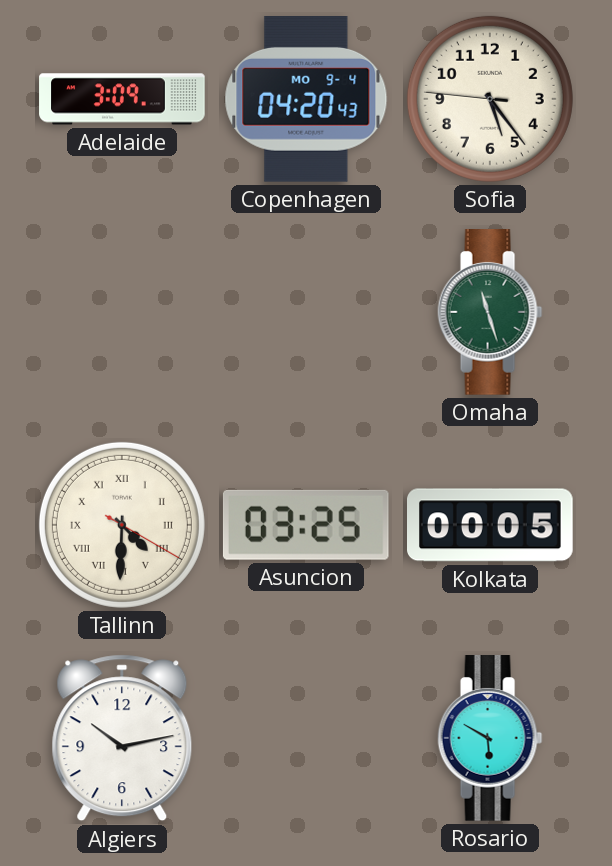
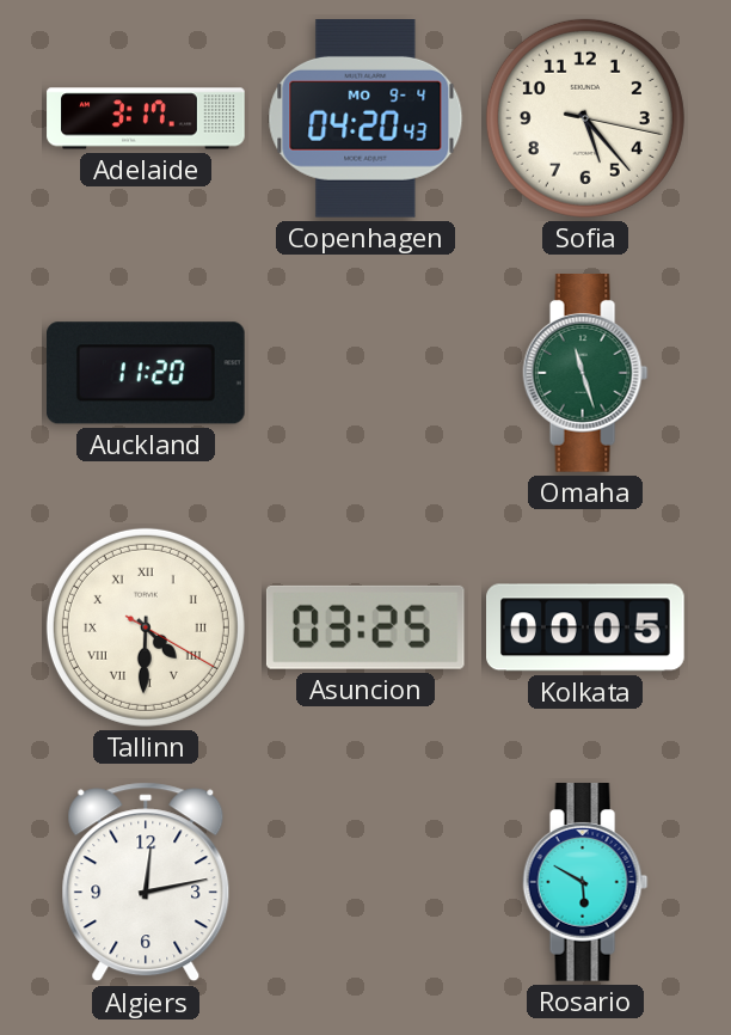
Adelaide: 3:09 -> 3:17
Sofia: 5:23:46 -> 5:23:17
Auckland: none -> 11:20
Algiers: 10:13 -> 12:13
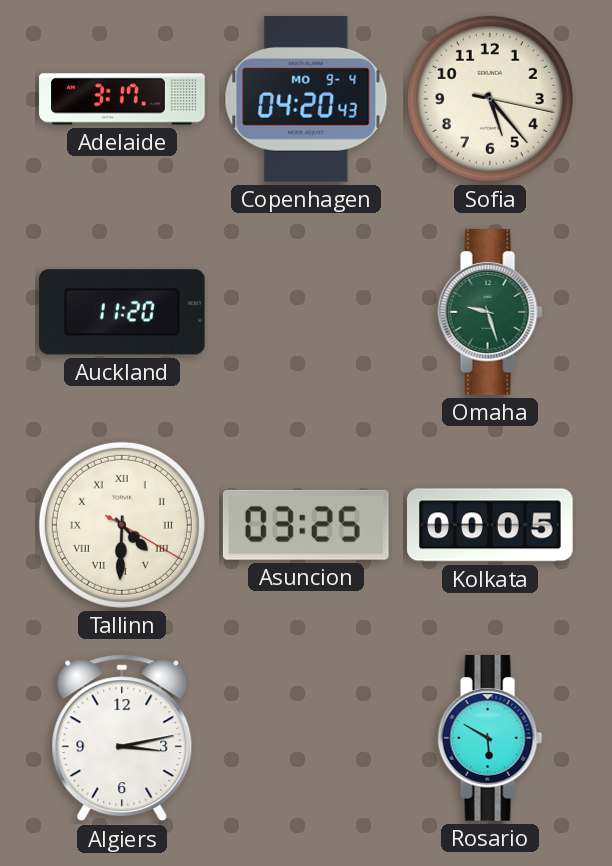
Omaha: 11:27 -> 9:27
Algiers: 12:13 -> 3:13
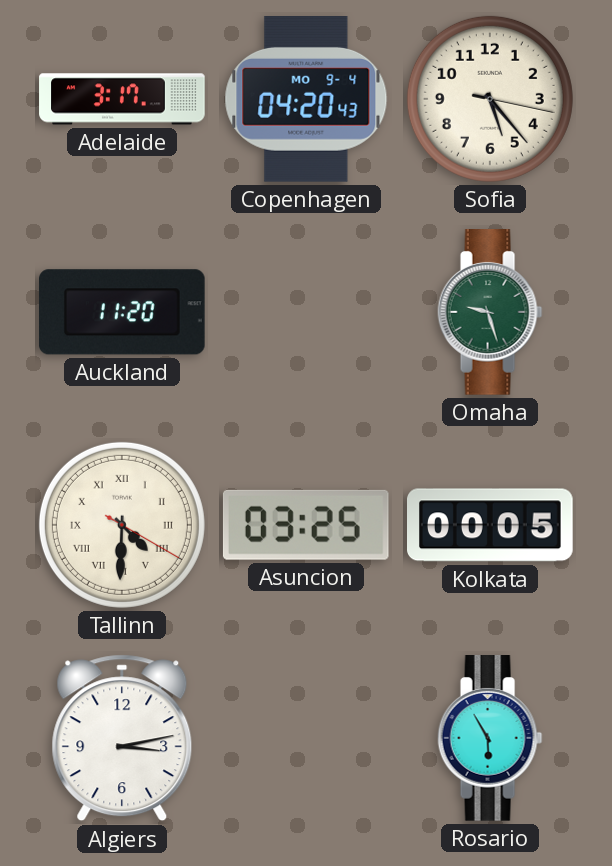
Rosario: 5:50 -> 5:55
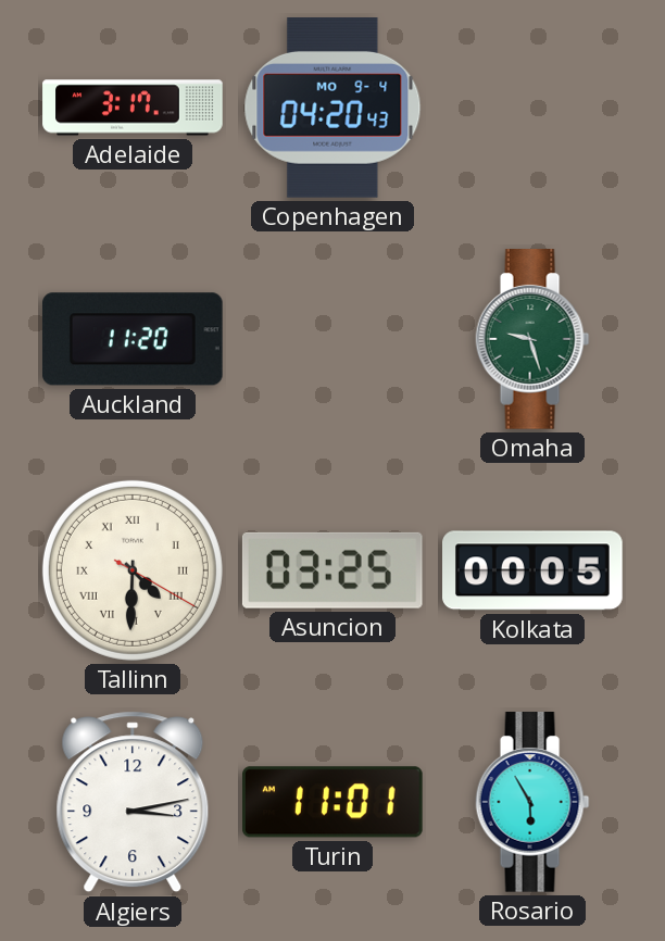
Sofia: 5:23 -> none
Turin: none -> 11:01
